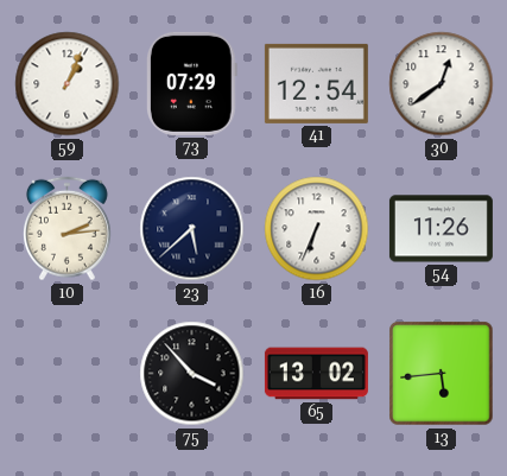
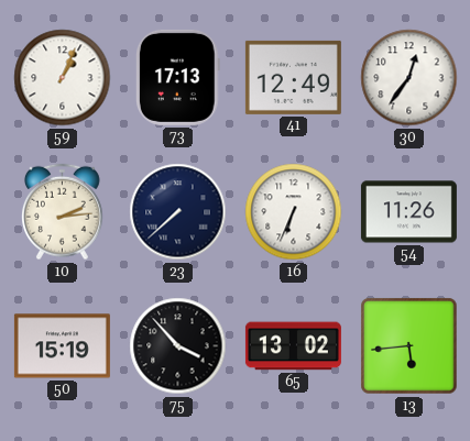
73: 07:29 -> 17:13
41: 12:54 -> 12:49
30: 12:39 -> 12:36
23: 5:38 -> 7:38
50: none -> 15:19
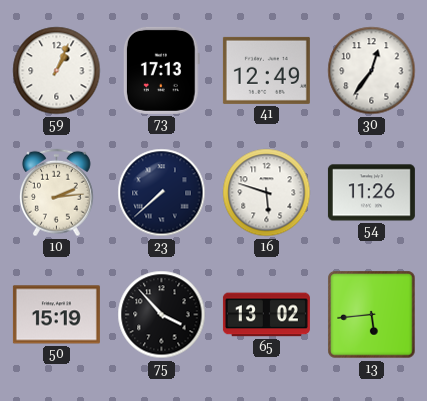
16: 6:34 -> 5:48
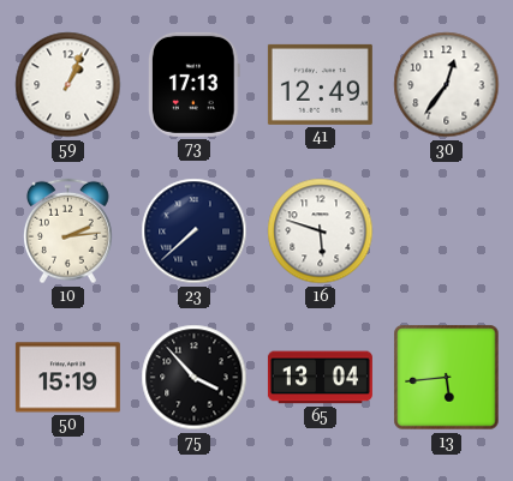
54: 11:26 -> none
65: 13:02 -> 13:04
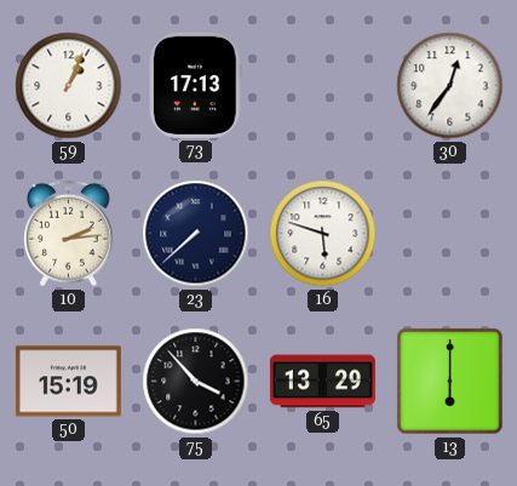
41: 12:49 -> none
65: 13:04 -> 13:29
13: 5:44 -> 6:00
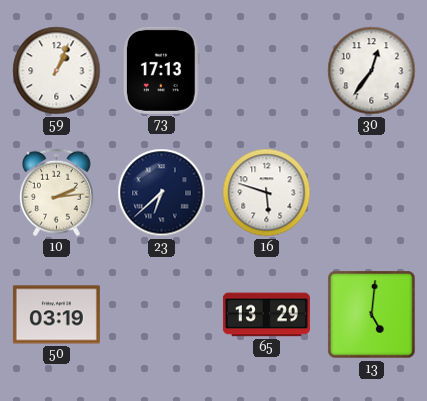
23: 7:38 -> 6:38
50: 15:19 -> 03:19
75: 3:53 -> none
13: 6:00 -> 5:01
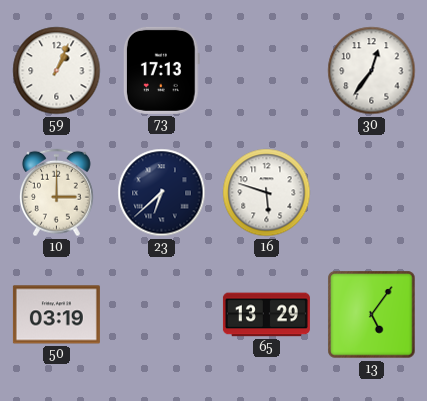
10: 2:14 -> 3:00
13: 5:01 -> 5:06
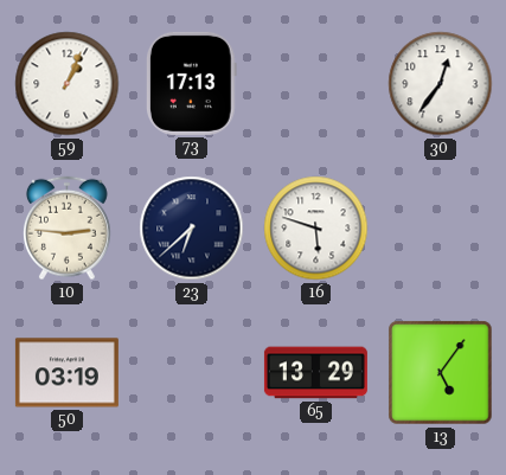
10: 3:00 -> 2:46
